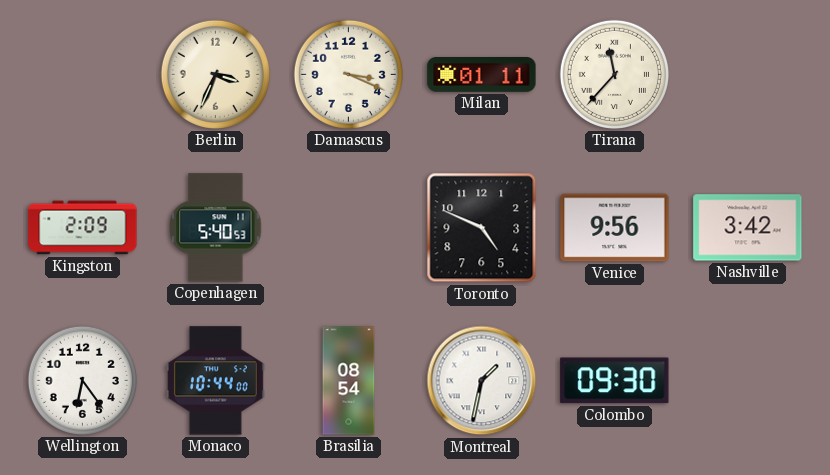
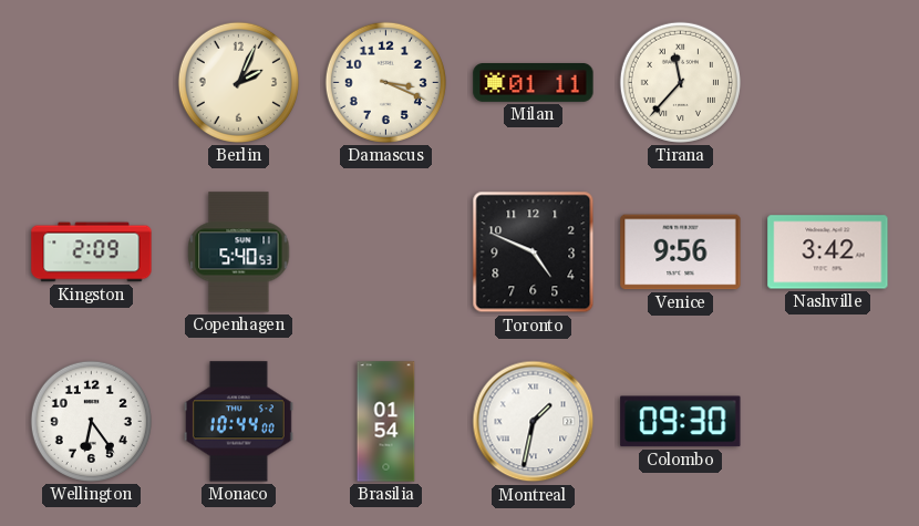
Berlin: 3:34 -> 2:04
Brasilia: 08:54 -> 01:54
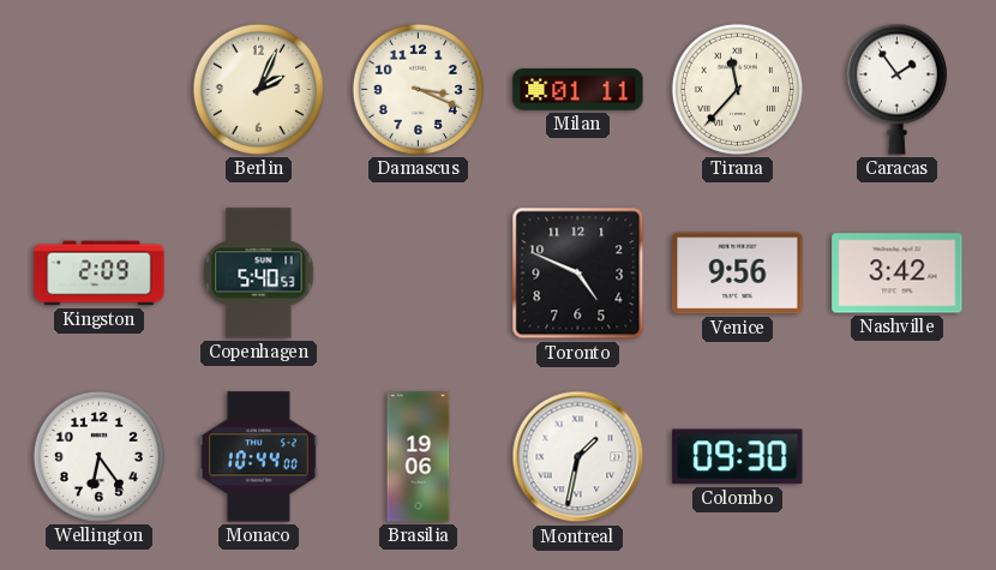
Caracas: none -> 1:54
Brasilia: 01:54 -> 19:06
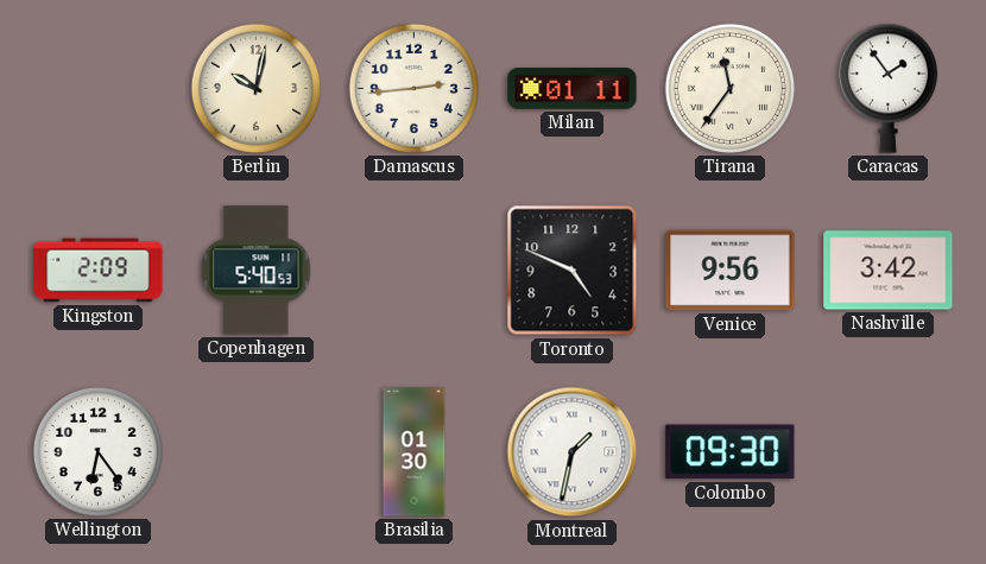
Berlin: 2:04 -> 10:02
Damascus: 3:19 -> 2:44
Tirana: 11:37 -> 11:36
Monaco: 10:44 -> none
Brasilia: 19:06 -> 01:30
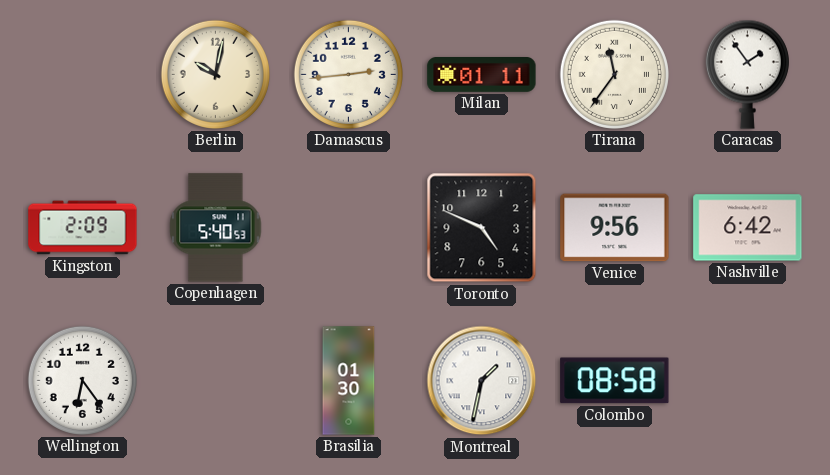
Nashville: 3:42 -> 6:42
Colombo: 09:30 -> 08:58
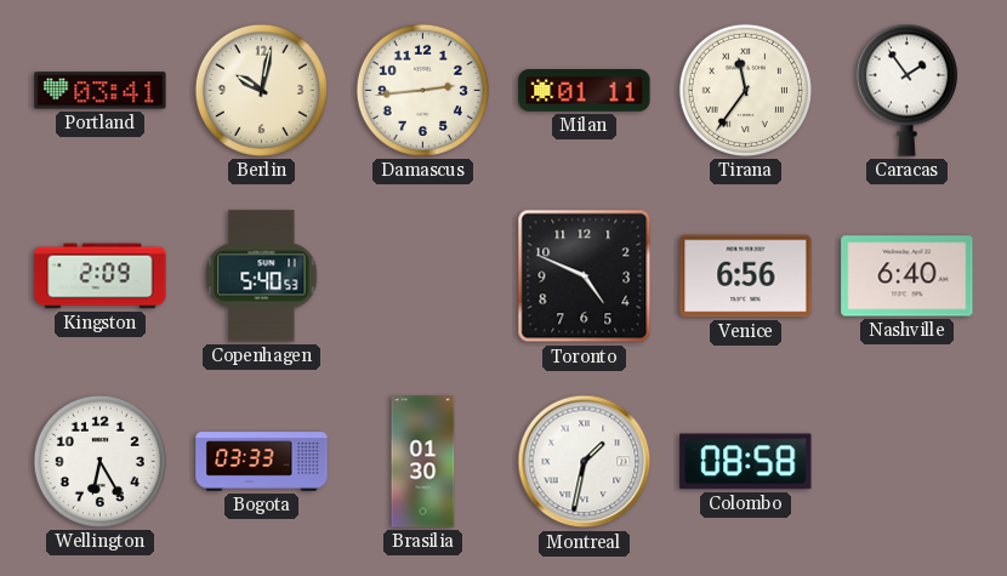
Portland: none -> 03:41
Venice: 9:56 -> 6:56
Nashville: 6:42 -> 6:40
Wellington: 6:24 -> 6:25
Bogota: none -> 03:33
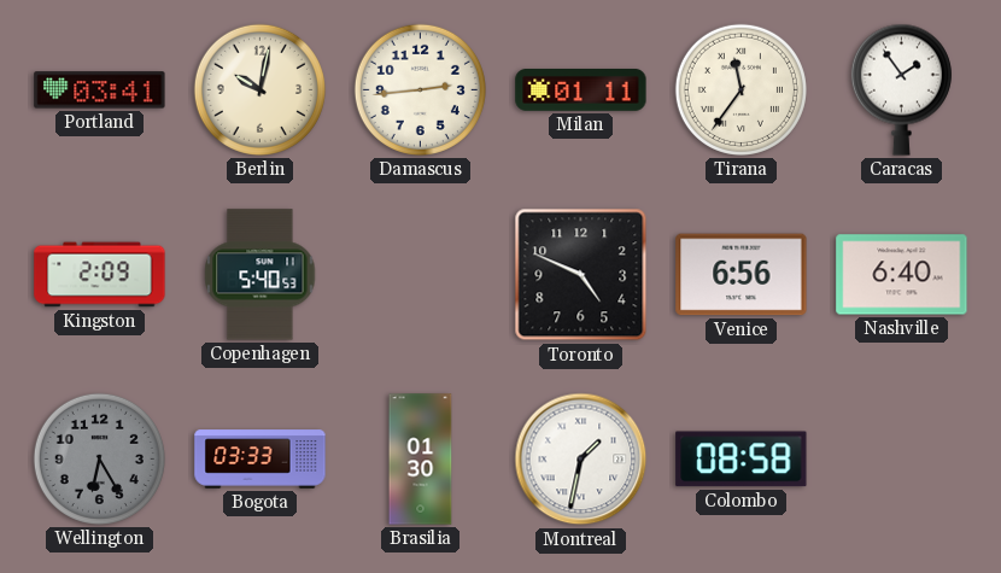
Wellington dial: white -> grey
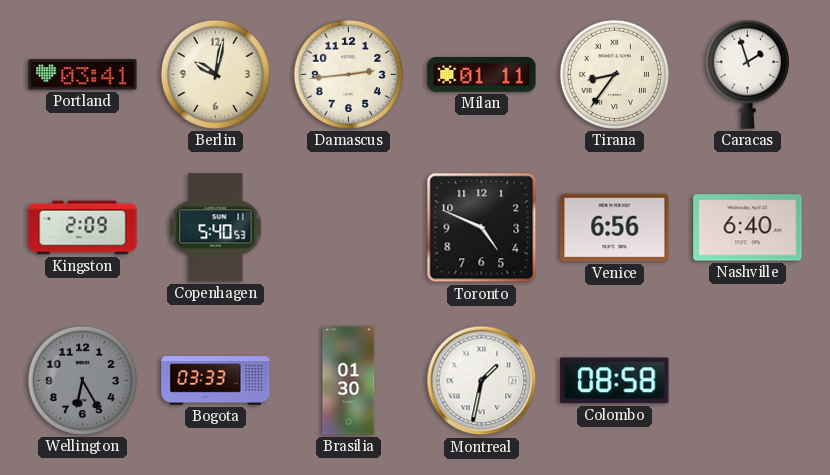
Tirana: 11:36 -> 8:36
Caracas: 1:54 -> 1:57
